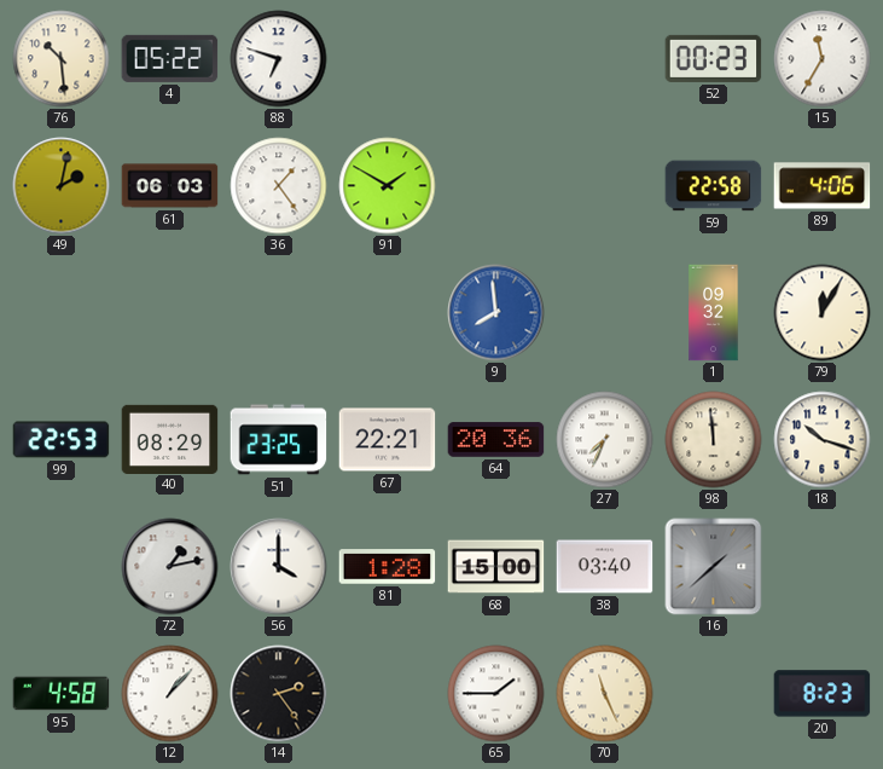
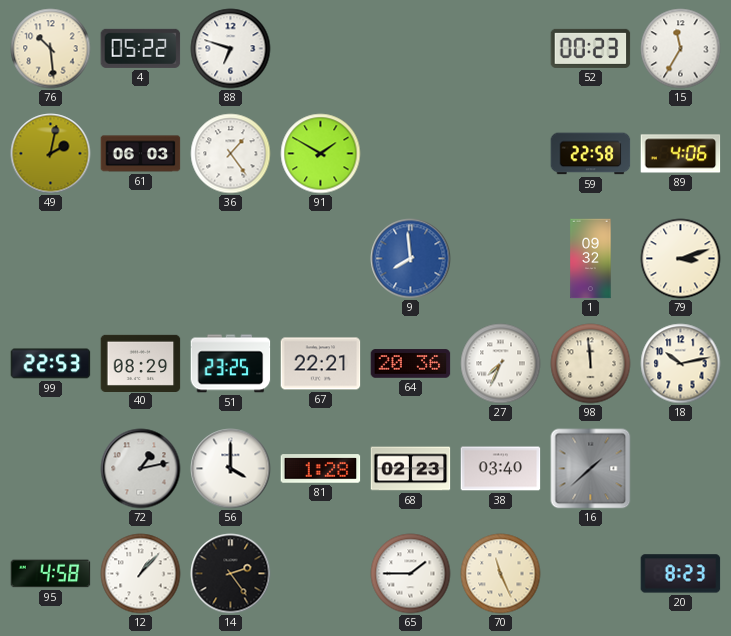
79: 12:05 -> 3:12
18: 10:18 -> 10:13
68: 15:00 -> 02:23
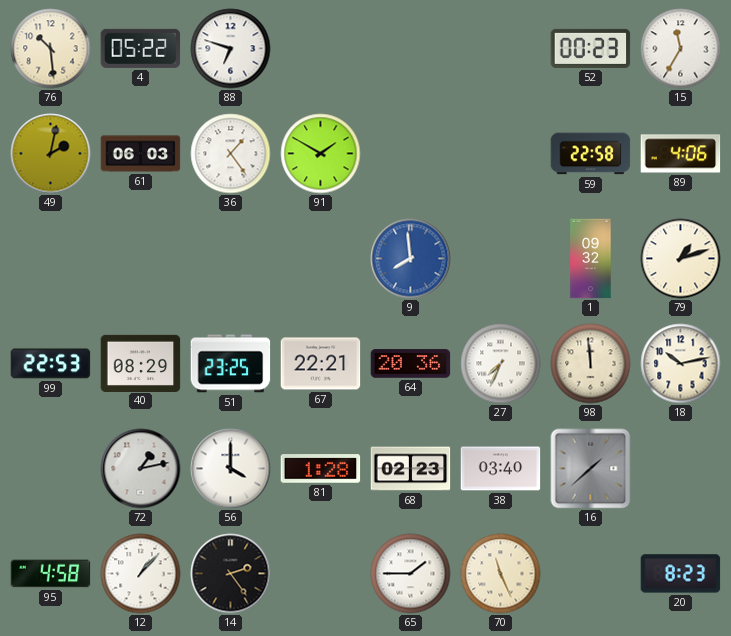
79: 3:12 -> 1:12
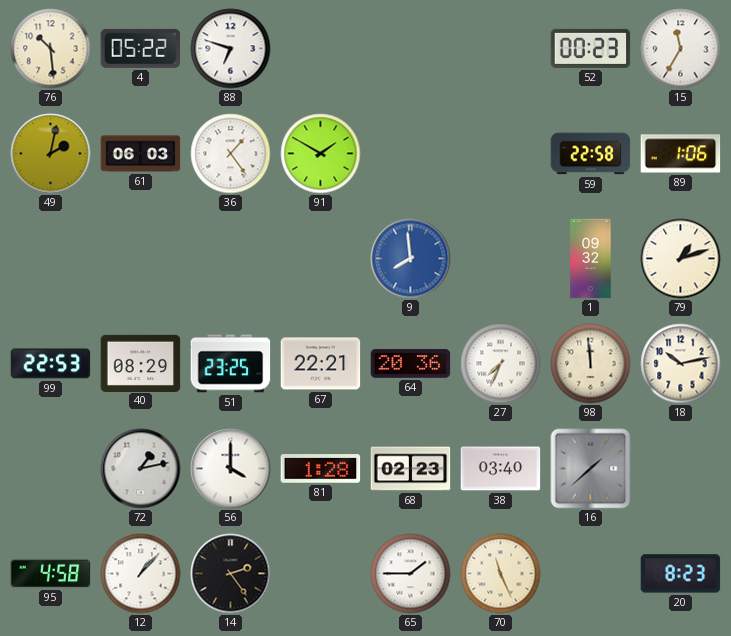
89: 4:06 -> 1:06
